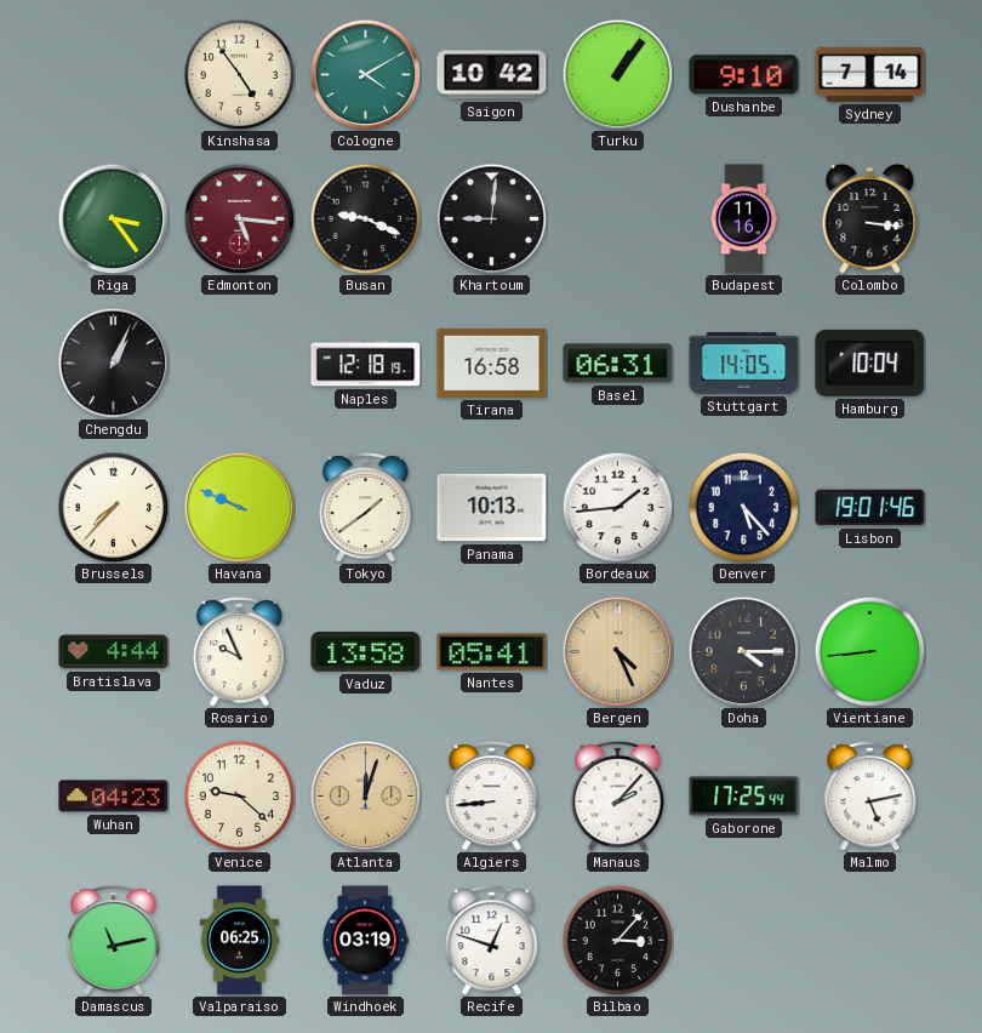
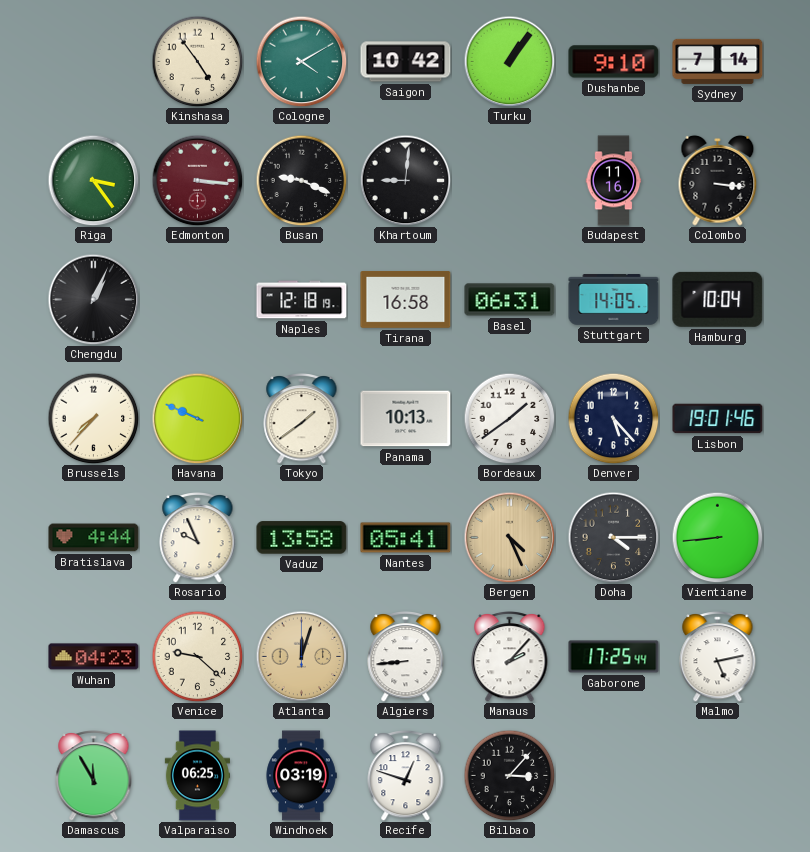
Edmonton: 5:16 -> 3:16
Bordeaux: 1:44 -> 1:39
Damascus: 11:13 -> 11:55
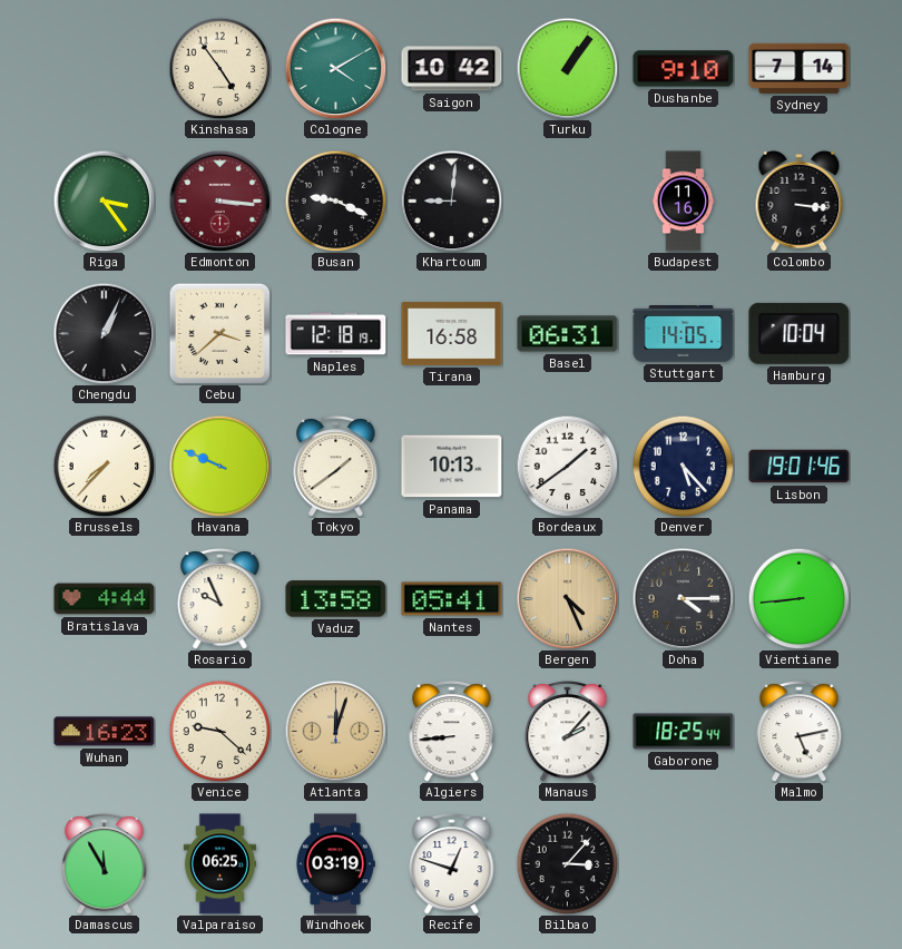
Cebu: none -> 3:38
Wuhan: 04:23 -> 16:23
Gaborone: 17:25 -> 18:25
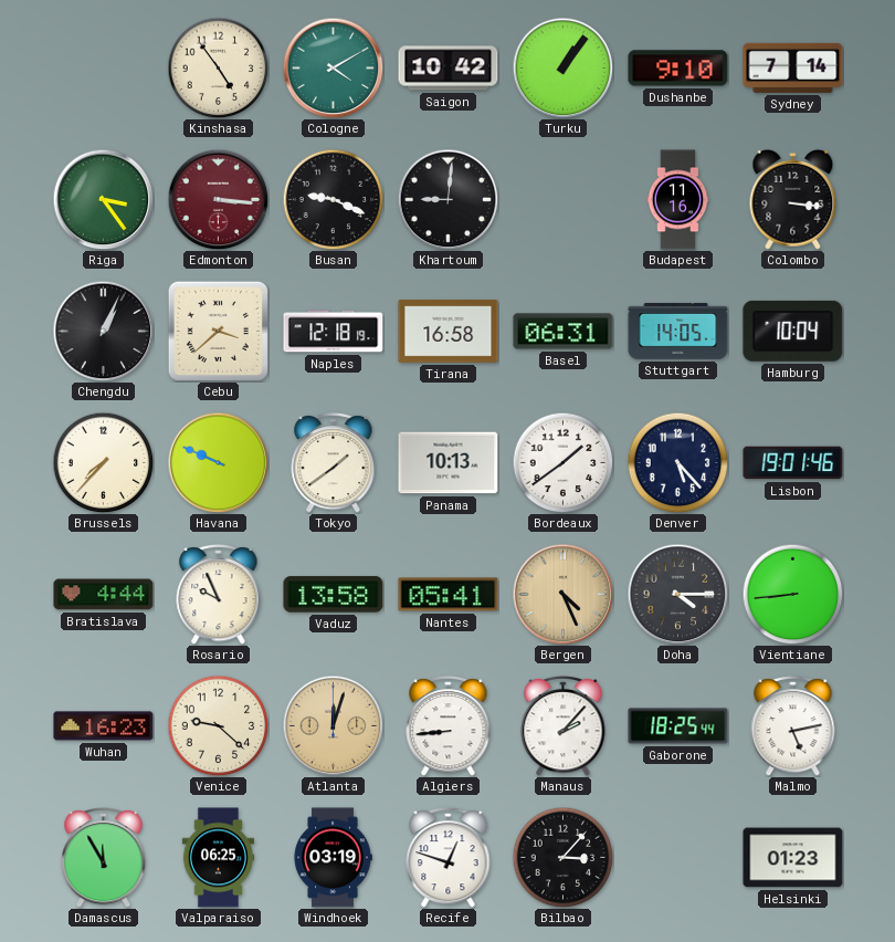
Helsinki: none -> 01:23
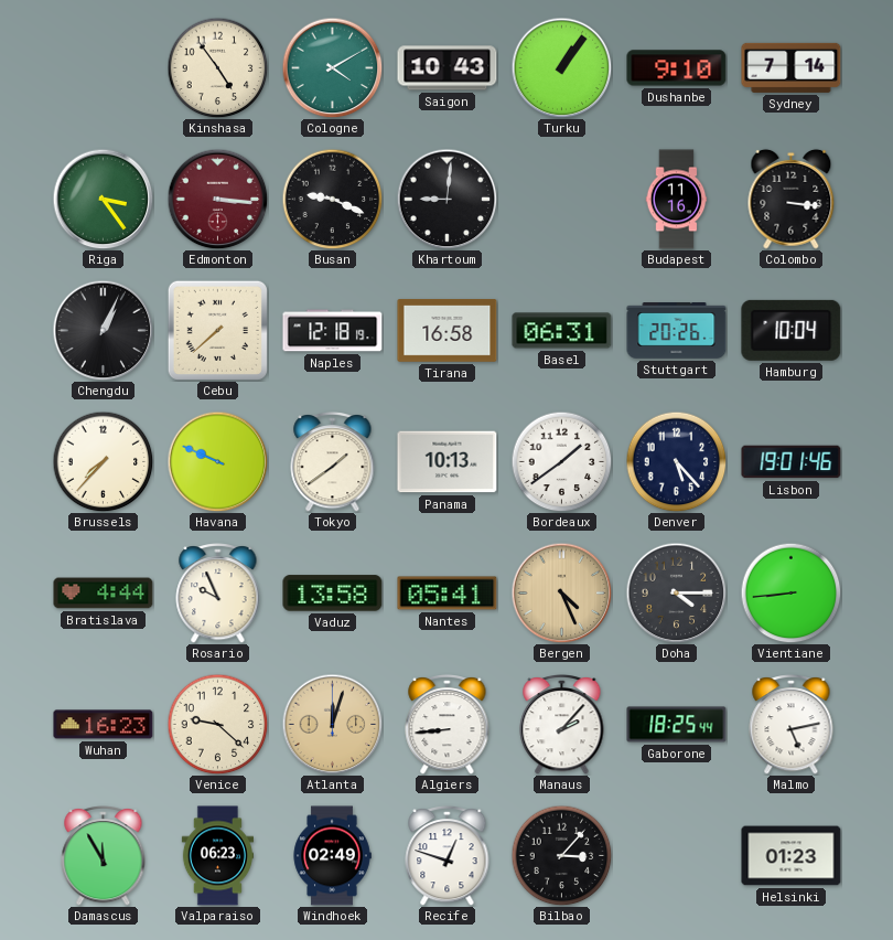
Saigon: 10:42 -> 10:43
Cebu: 3:38 -> 7:38
Stuttgart: 14:05 -> 20:26
Valparaiso: 06:25 -> 06:23
Windhoek: 03:19 -> 02:49
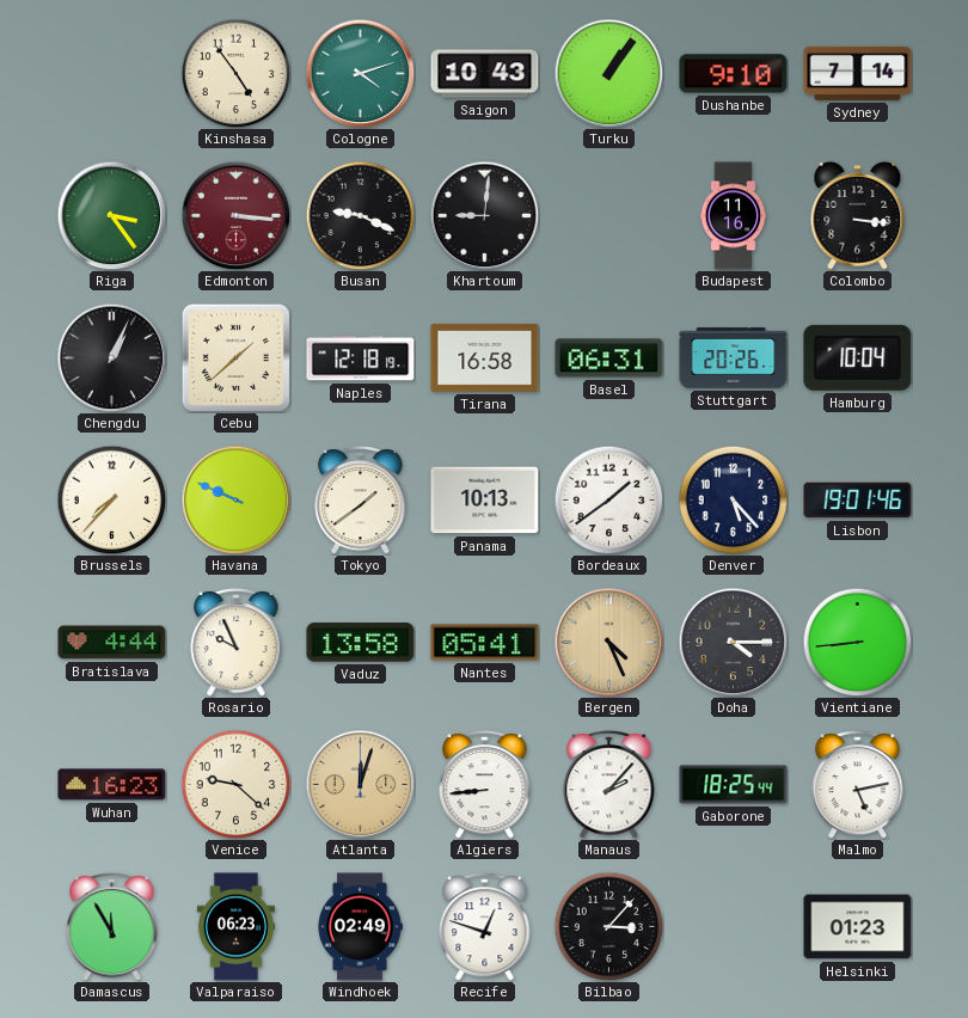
Cologne: 4:10 -> 4:12
Cebu: 7:38 -> 1:38
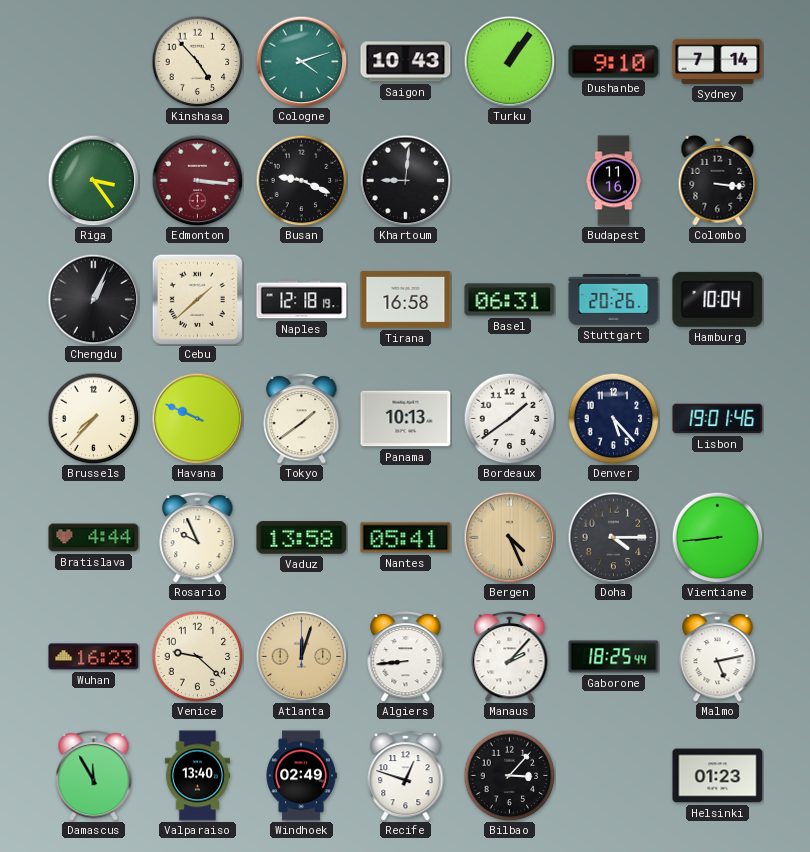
Kinshasa: 4:54 -> 4:53
Valparaiso: 06:23 -> 13:40
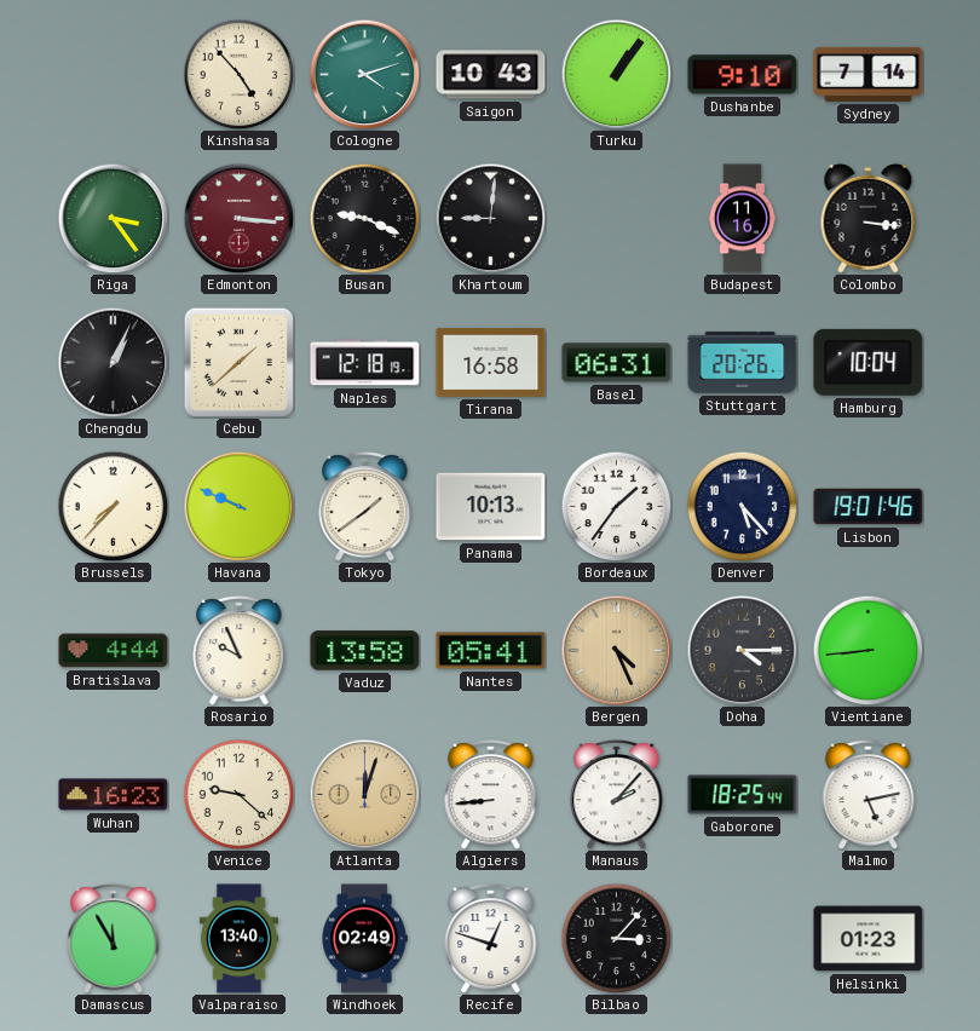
Bordeaux: 1:39 -> 1:36
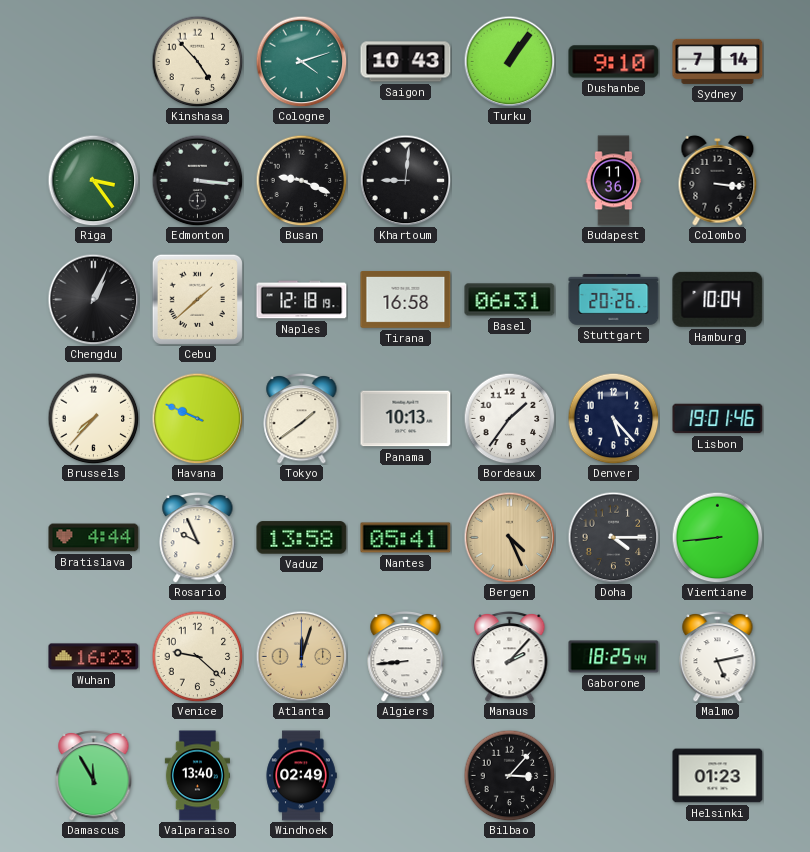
Edmonton dial: burgundy -> black
Budapest: 11:16 -> 11:36
Recife: 12:48 -> none
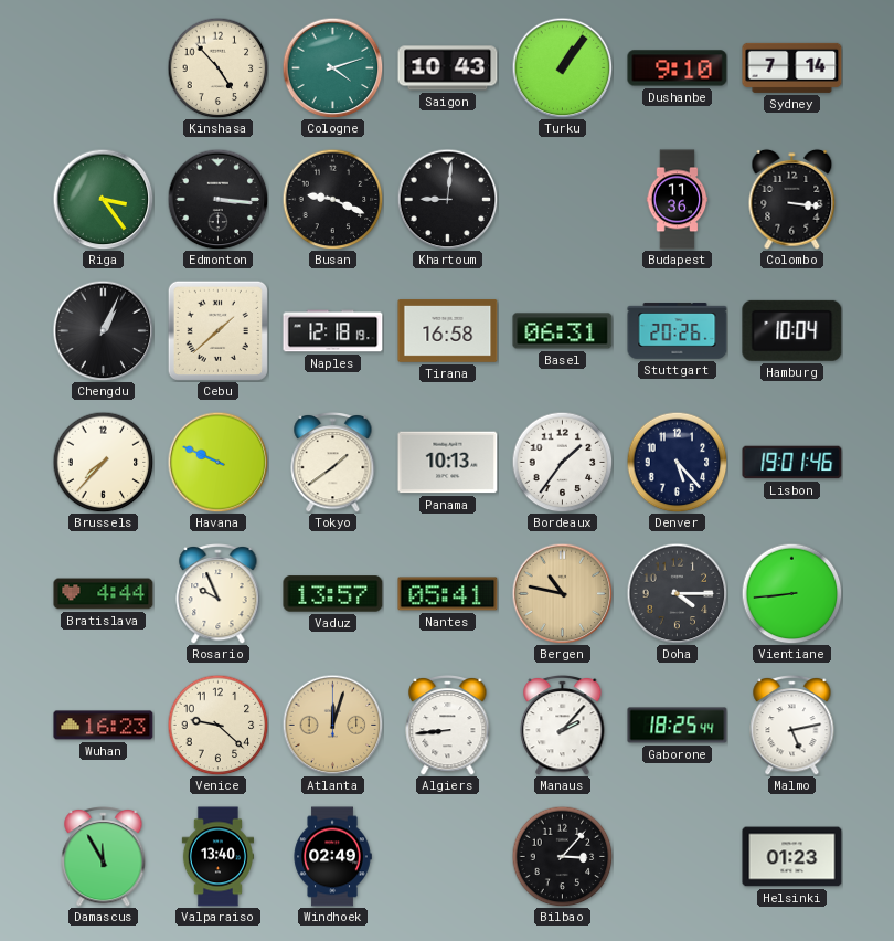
Vaduz: 13:58 -> 13:57
Bergen: 4:26 -> 10:47
